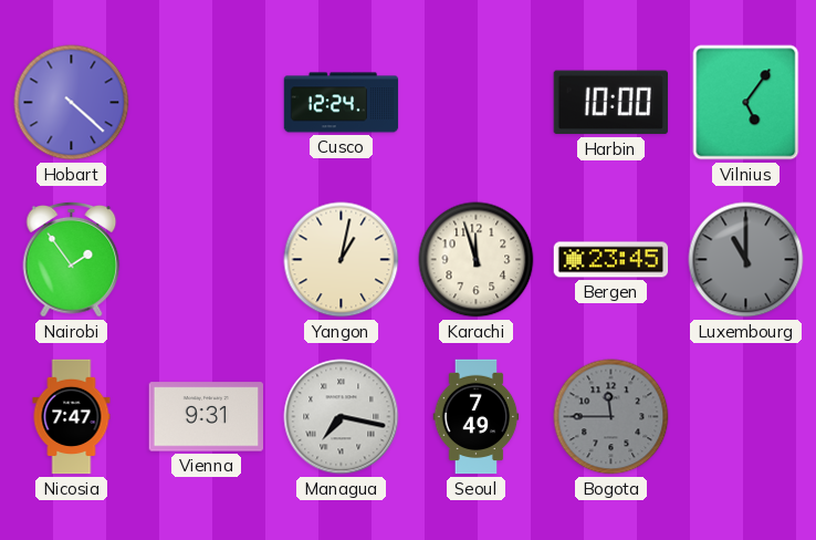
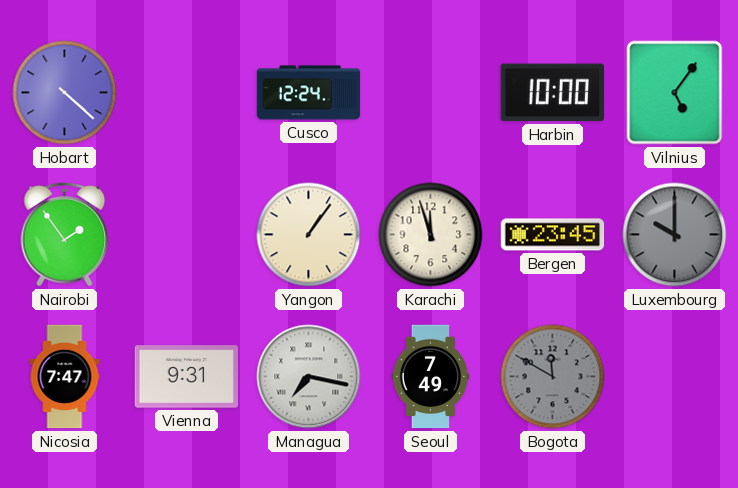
Yangon: 1:02 -> 1:06
Luxembourg: 11:00 -> 10:00
Bogota: 11:45 -> 11:50
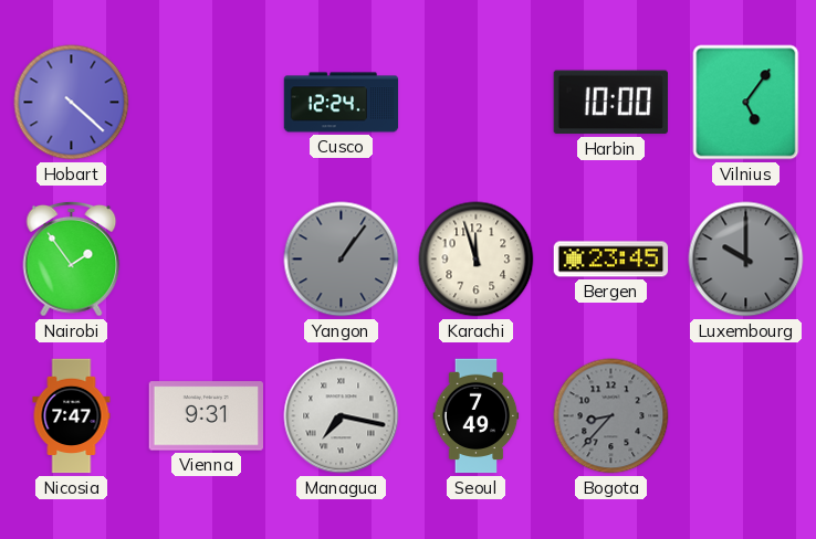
Yangon dial: cream -> grey
Bogota: 11:50 -> 8:37
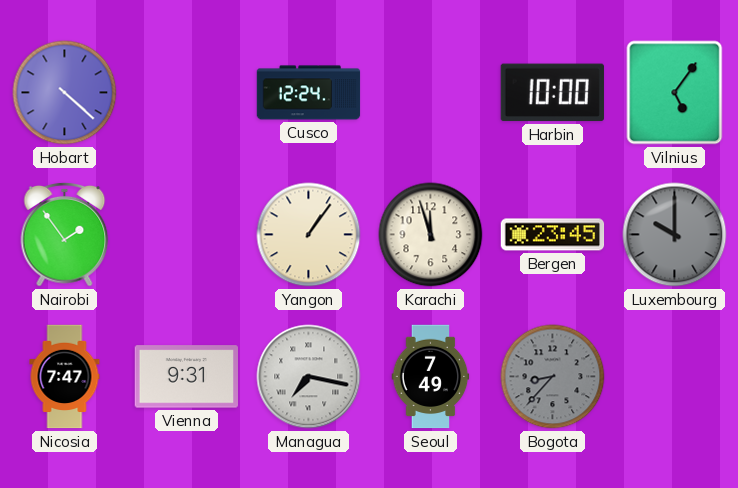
Yangon dial: grey -> cream
